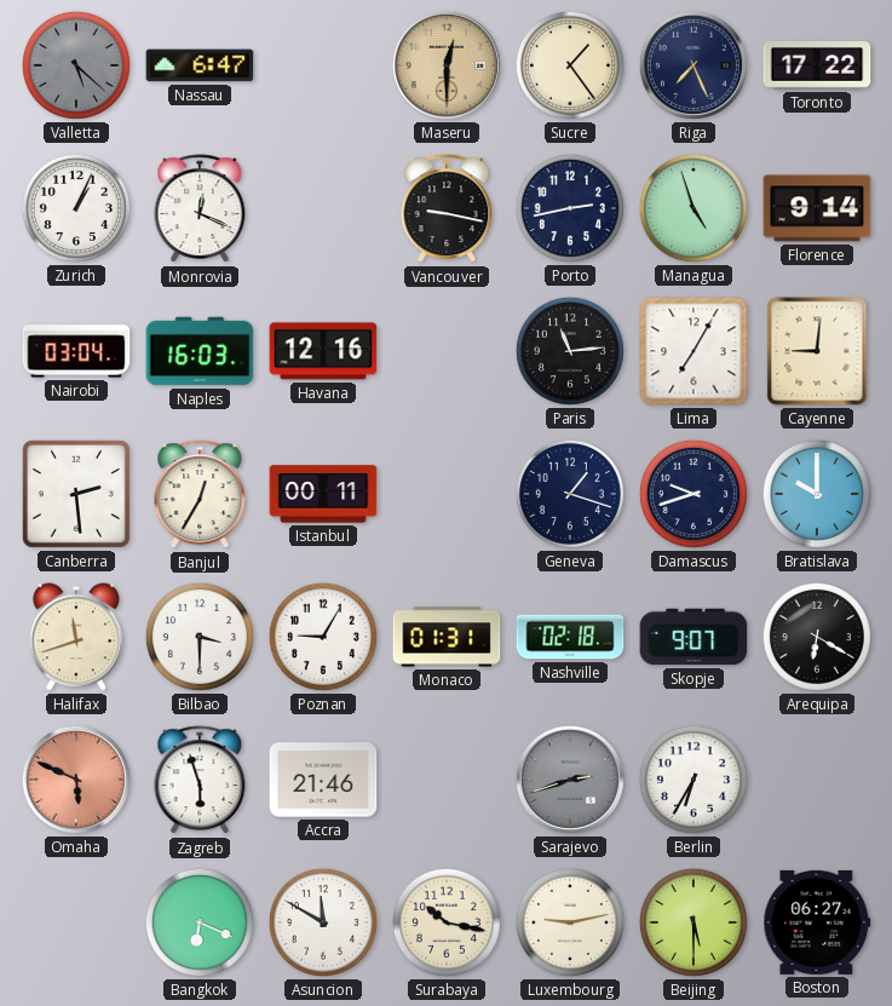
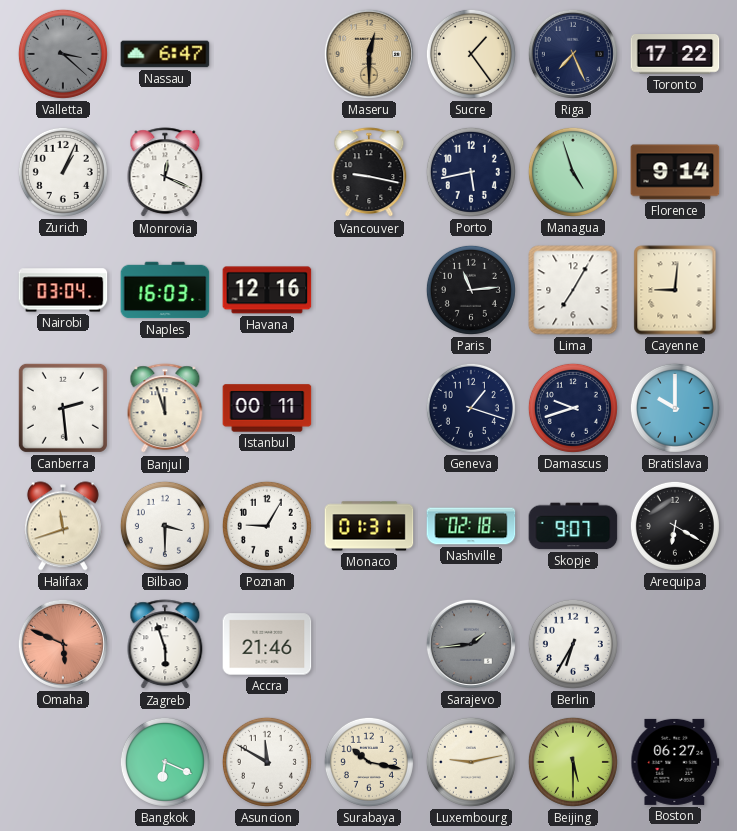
Valletta: 5:22 -> 3:22
Porto: 2:43 -> 5:43
Banjul: 12:35 -> 11:57
Sarajevo: 2:42 -> 1:44
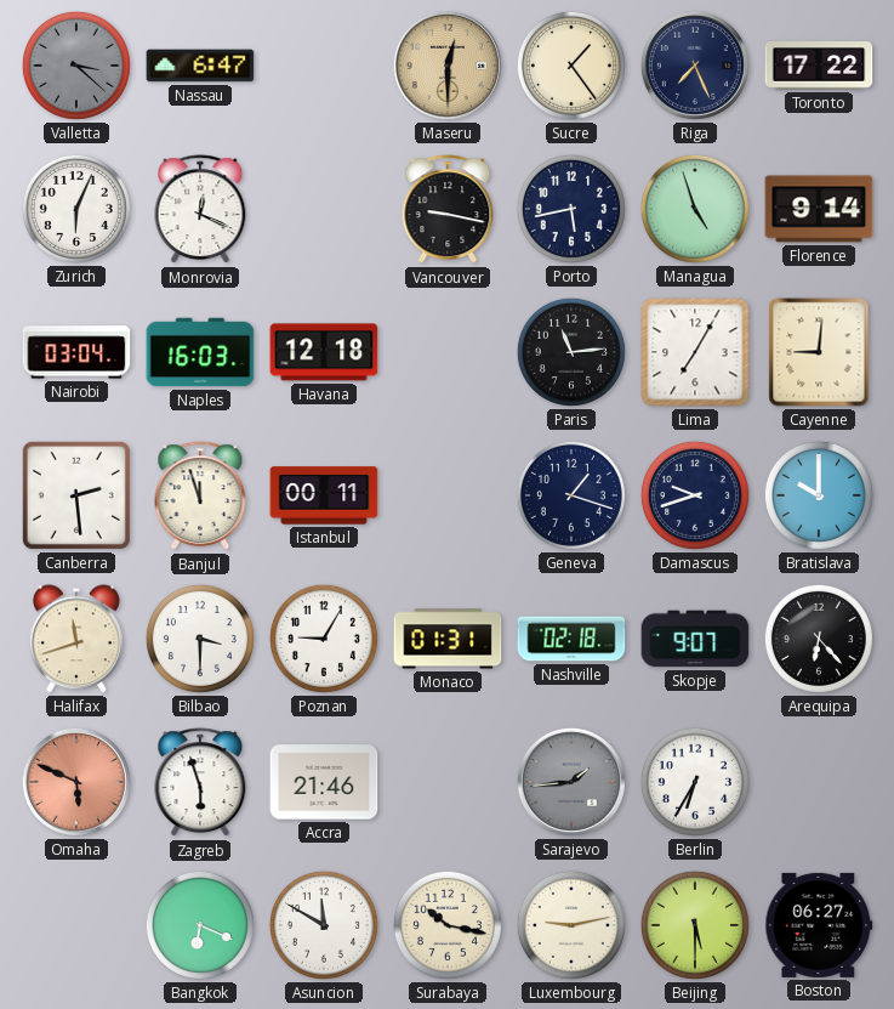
Zurich: 1:04 -> 6:04
Havana: 12:16 -> 12:18
Arequipa: 6:20 -> 6:23
